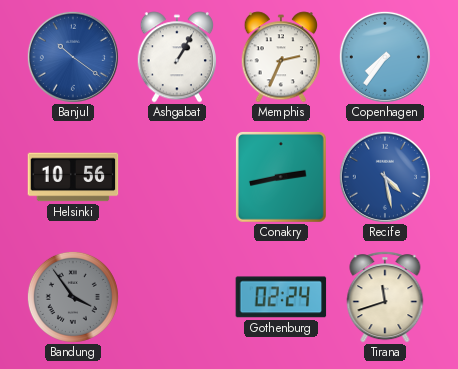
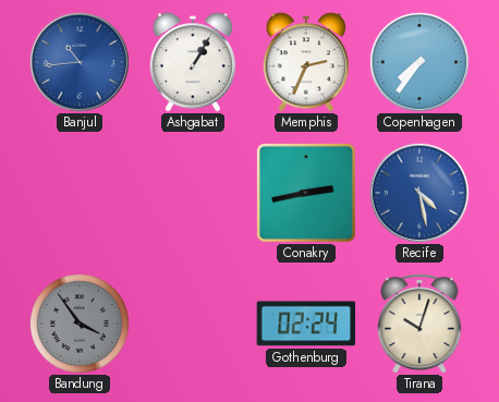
Banjul: 10:21 -> 10:44
Helsinki: 10:56 -> none
Tirana: 11:42 -> 10:03
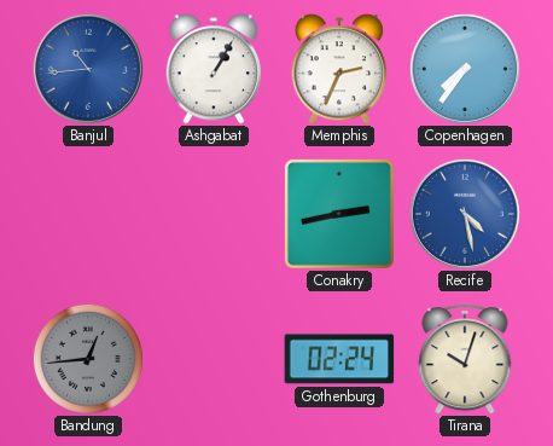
Bandung: 3:54 -> 12:44
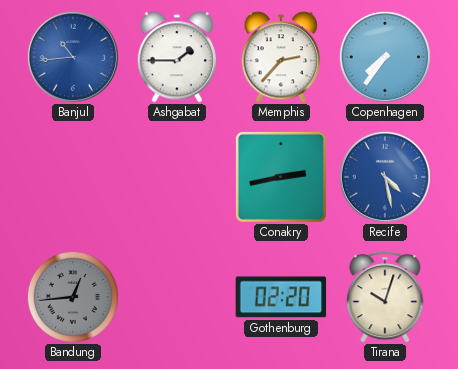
Ashgabat: 1:05 -> 1:45
Memphis: 2:34 -> 2:37
Gothenburg: 02:24 -> 02:20
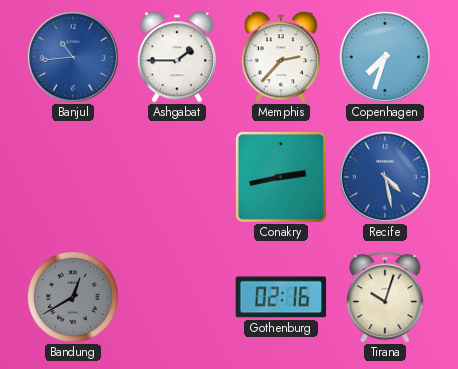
Copenhagen: 7:36 -> 7:33
Bandung: 12:44 -> 12:40
Gothenburg: 02:20 -> 02:16
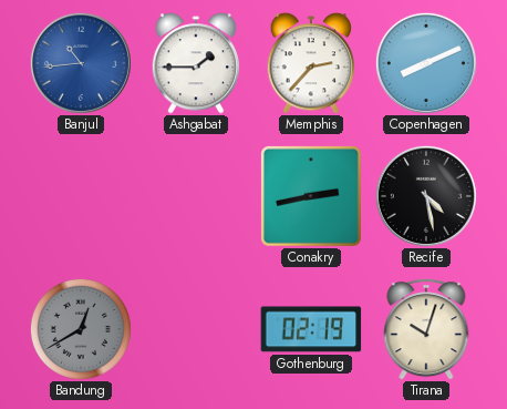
Copenhagen: 7:33 -> 8:11
Recife dial: blue -> black
Gothenburg: 02:16 -> 02:19
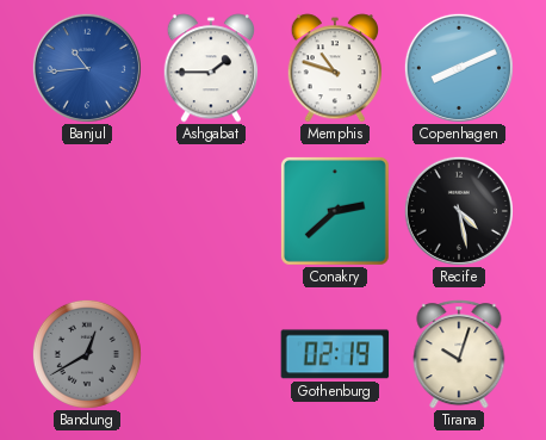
Memphis: 2:37 -> 10:48
Conakry: 2:43 -> 2:38
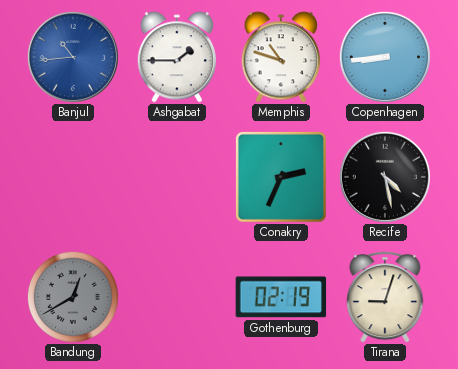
Copenhagen: 8:11 -> 8:44
Conakry: 2:38 -> 2:34
Tirana: 10:03 -> 9:03
